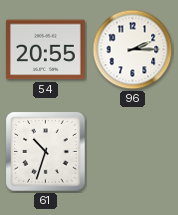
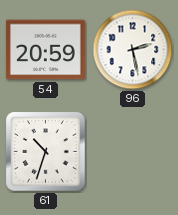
54: 20:55 -> 20:59
96: 2:15 -> 2:28
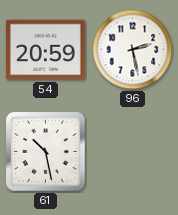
61: 10:33 -> 10:28
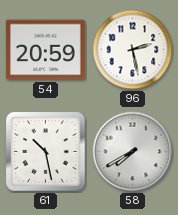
58: none -> 7:40
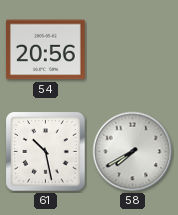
54: 20:59 -> 20:56
96: 2:28 -> none
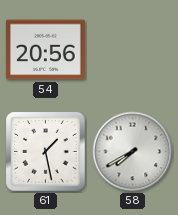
61: 10:28 -> 1:28
